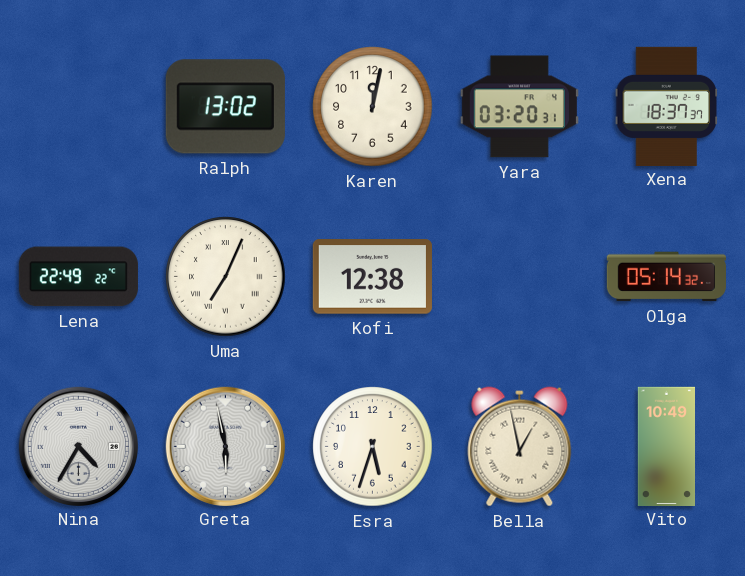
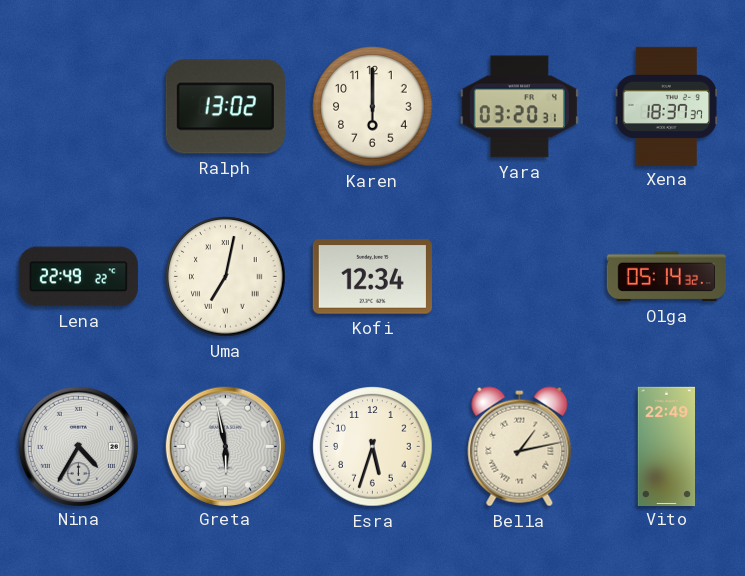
Karen: 12:02 -> 6:00
Uma: 7:04 -> 7:02
Kofi: 12:38 -> 12:34
Bella: 12:58 -> 1:13
Vito: 10:49 -> 22:49
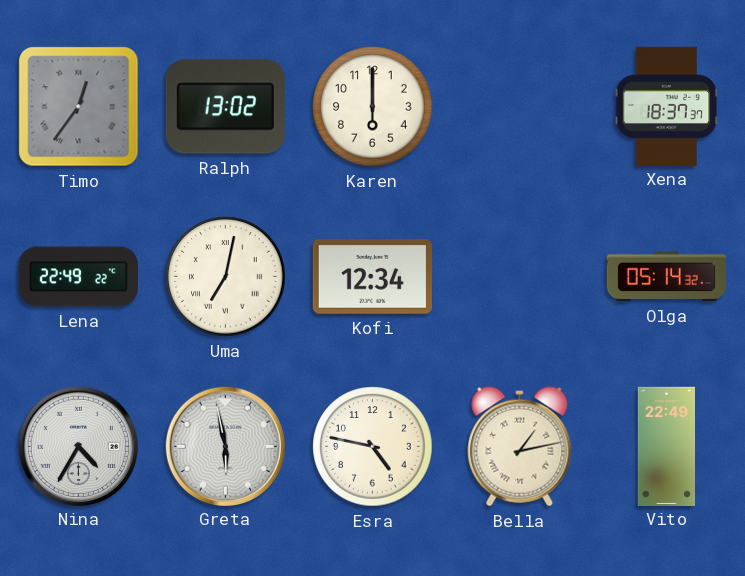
Timo: none -> 12:36
Yara: 03:20 -> none
Esra: 5:33 -> 4:47
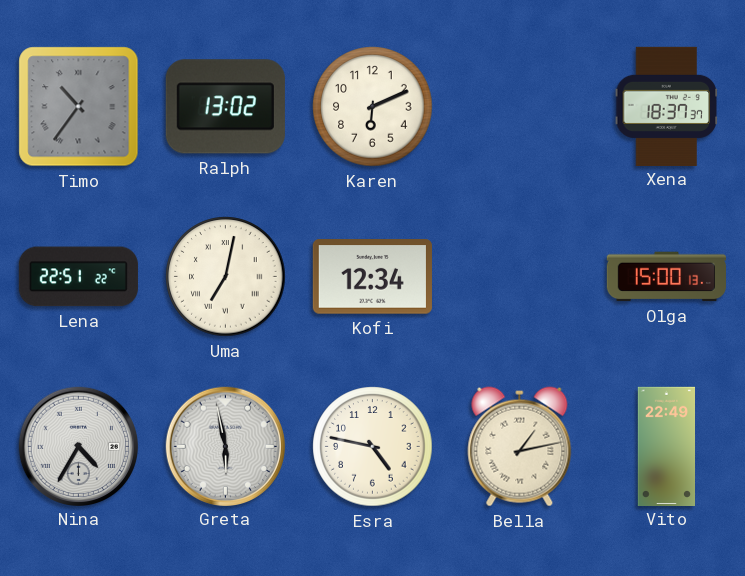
Timo: 12:36 -> 10:36
Karen: 6:00 -> 6:11
Lena: 22:49 -> 22:51
Olga: 05:14 -> 15:00
